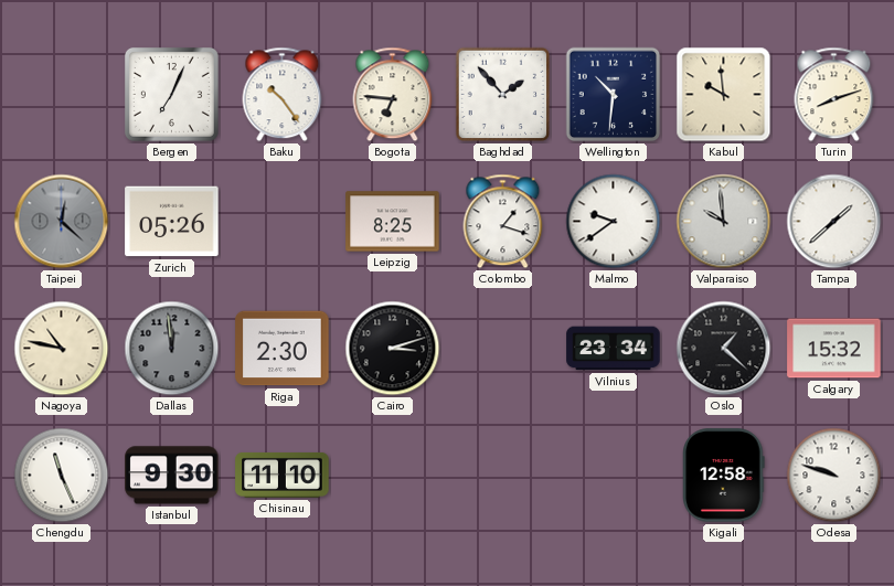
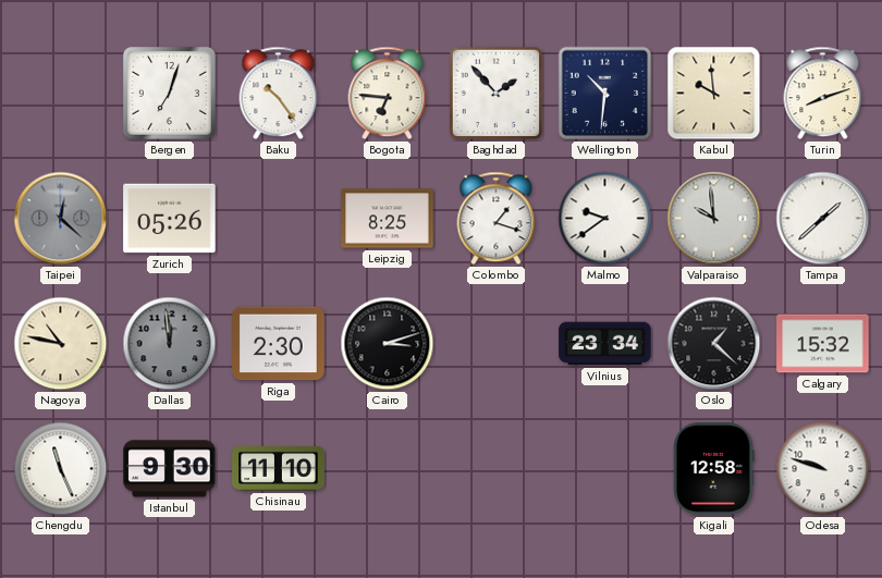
Bergen: 7:04 -> 7:03
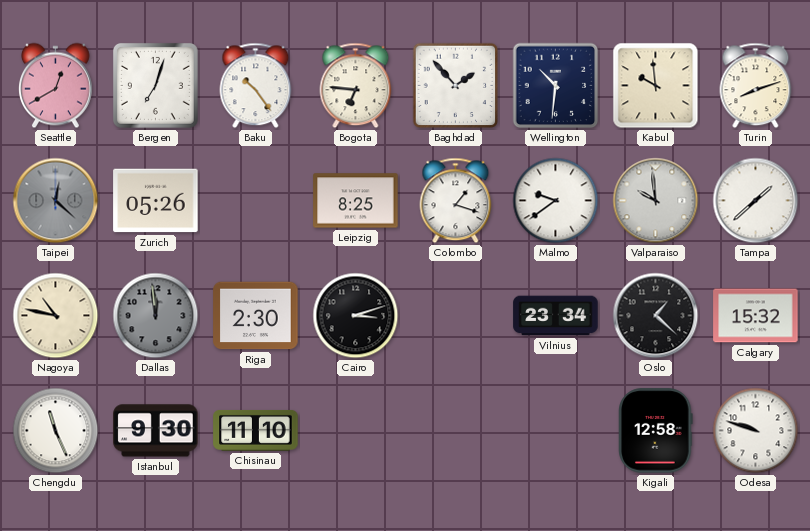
Seattle: none -> 12:40
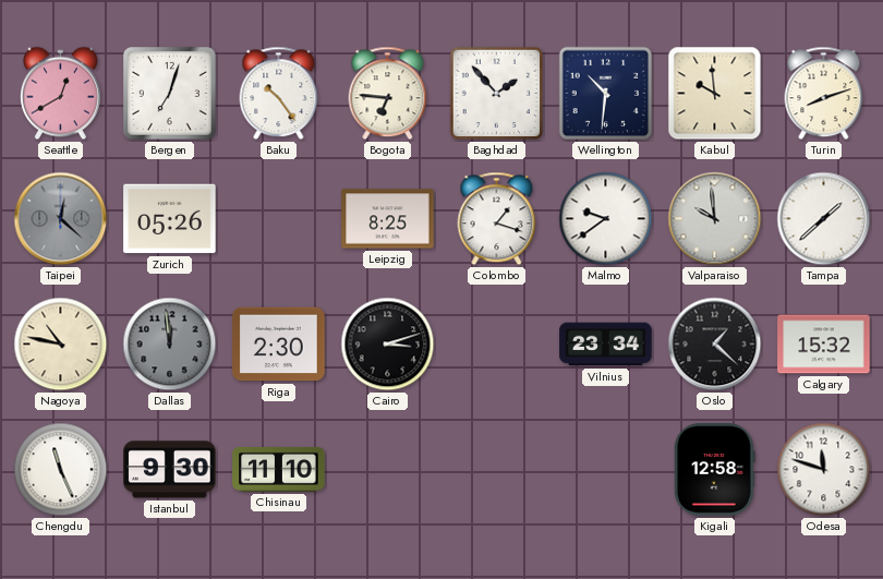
Odesa: 9:48 -> 11:48
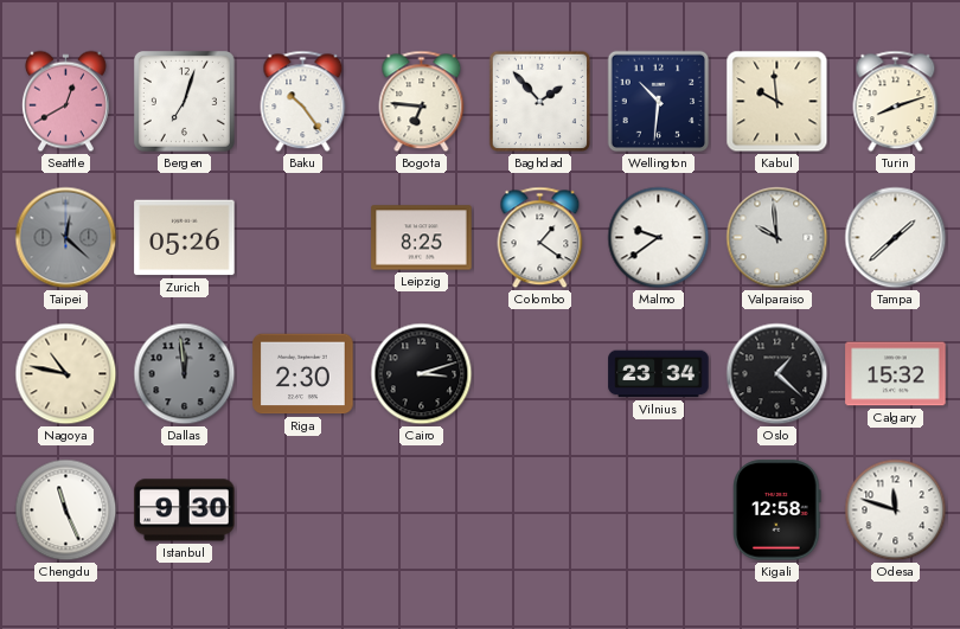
Colombo: 1:18 -> 1:21
Chisinau: 11:10 -> none
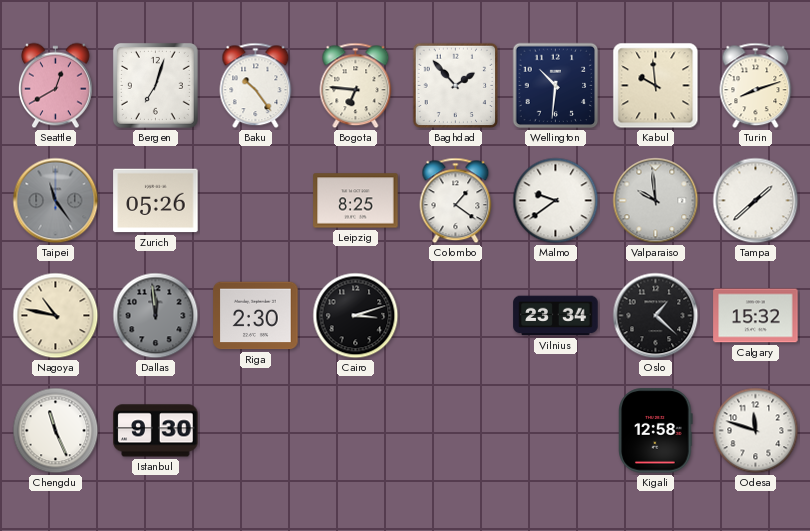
Taipei: 12:22 -> 11:24
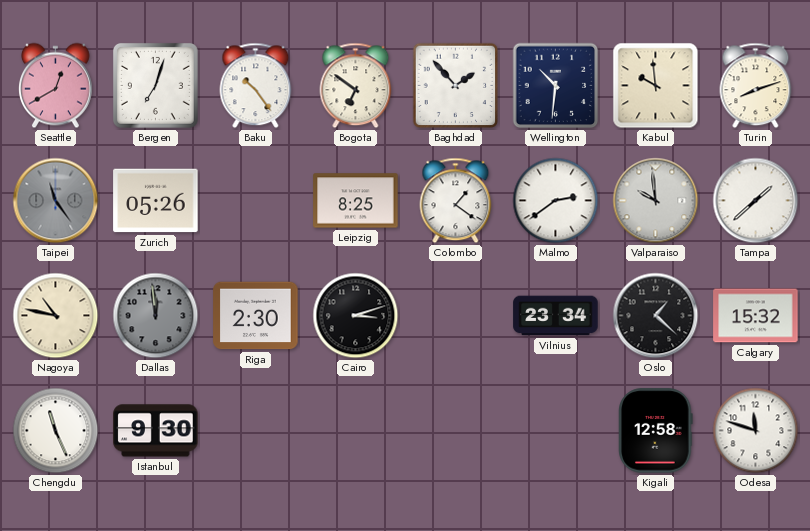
Bogota: 6:46 -> 6:51
Malmo: 9:39 -> 2:39
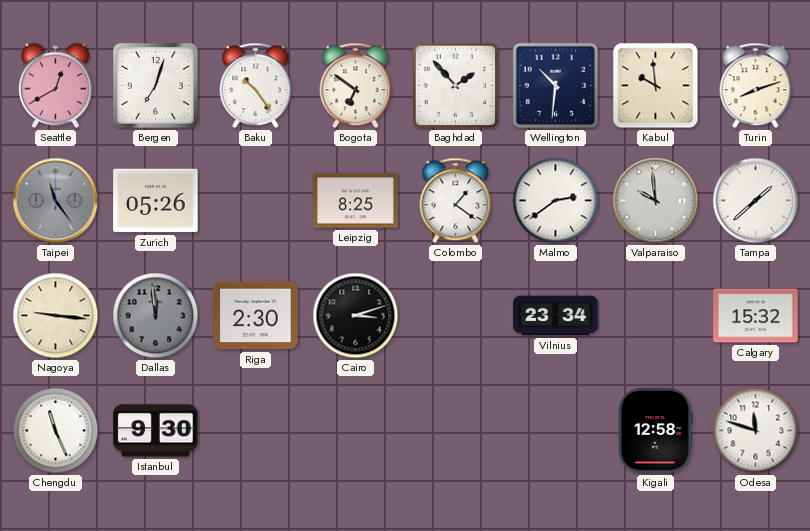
Nagoya: 10:47 -> 9:16
Oslo: 1:22 -> none
